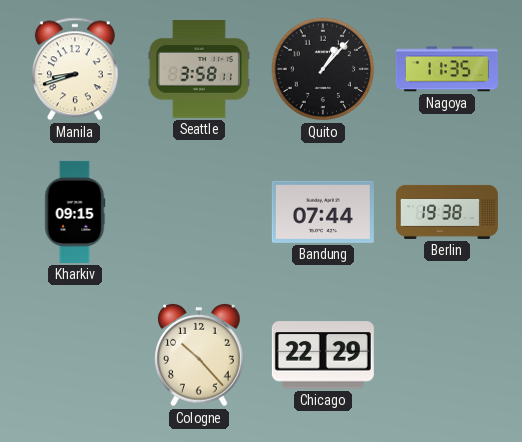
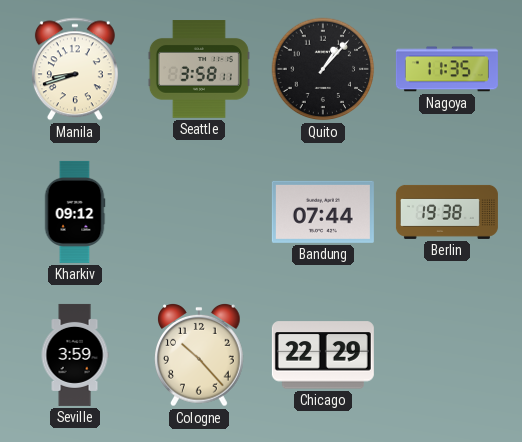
Kharkiv: 09:15 -> 09:12
Seville: none -> 3:59
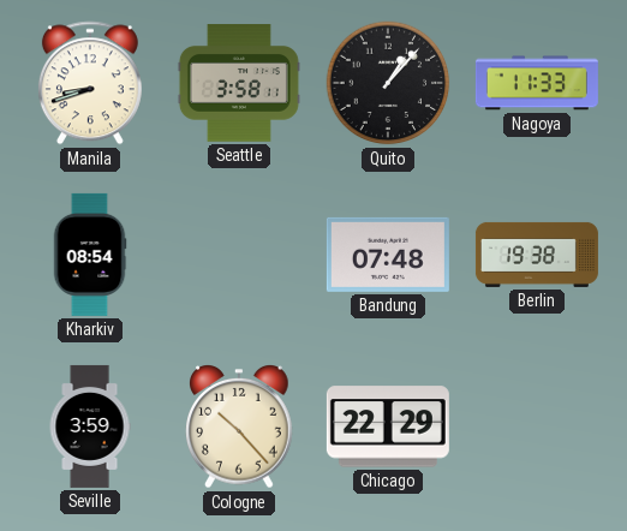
Nagoya: 11:35 -> 11:33
Kharkiv: 09:12 -> 08:54
Bandung: 07:44 -> 07:48
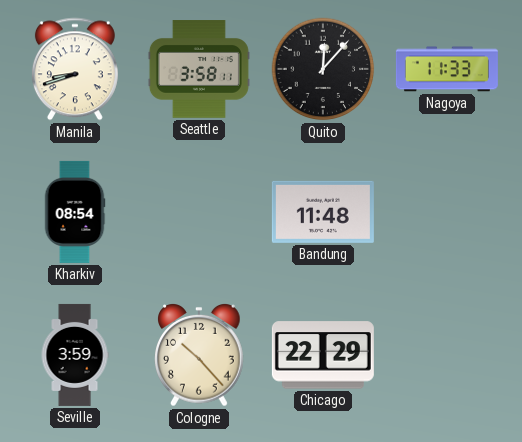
Quito: 1:07 -> 12:07
Bandung: 07:48 -> 11:48
Berlin: 19:38 -> none
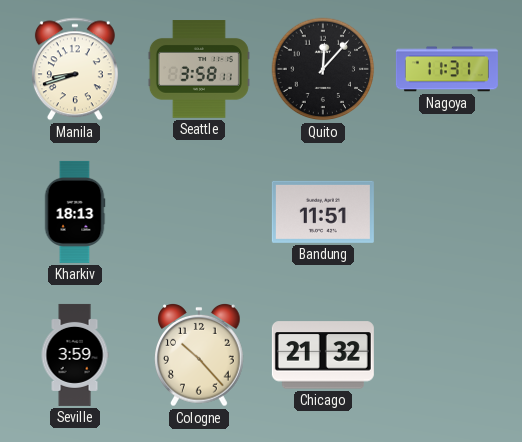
Nagoya: 11:33 -> 11:31
Kharkiv: 08:54 -> 18:13
Bandung: 11:48 -> 11:51
Chicago: 22:29 -> 21:32
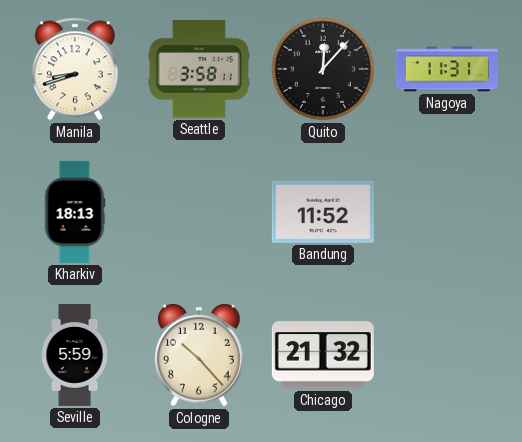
Bandung: 11:51 -> 11:52
Seville: 3:59 -> 5:59
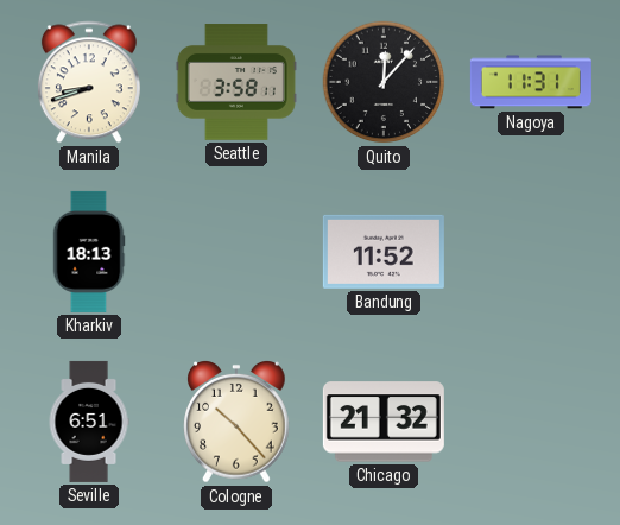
Seville: 5:59 -> 6:51
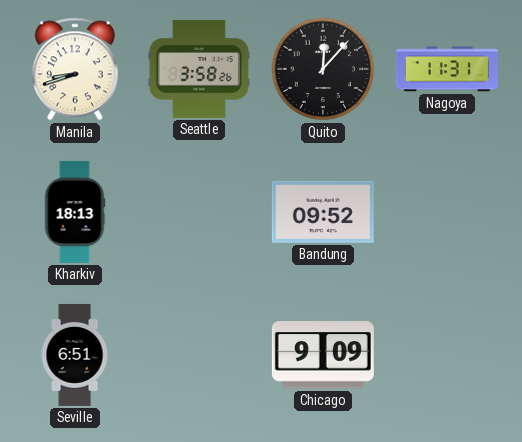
Seattle: 3:58:11 -> 3:58:26
Bandung: 11:52 -> 09:52
Cologne: 10:23 -> none
Chicago: 21:32 -> 9:09
